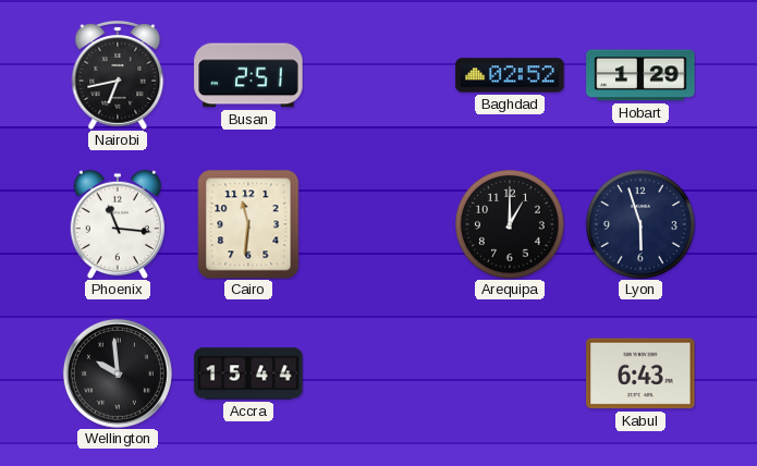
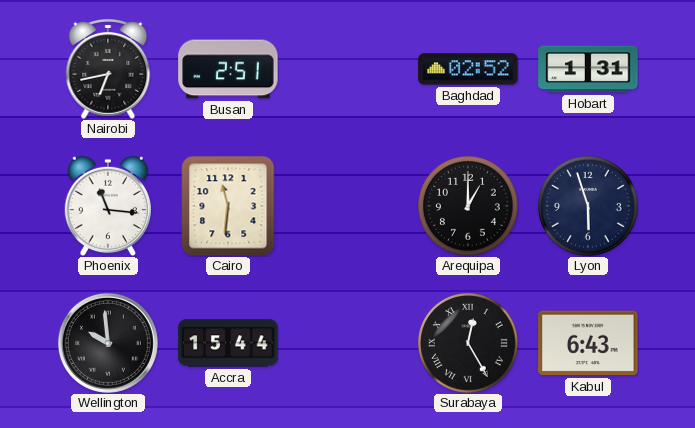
Hobart: 1:29 -> 1:31
Surabaya: none -> 12:25
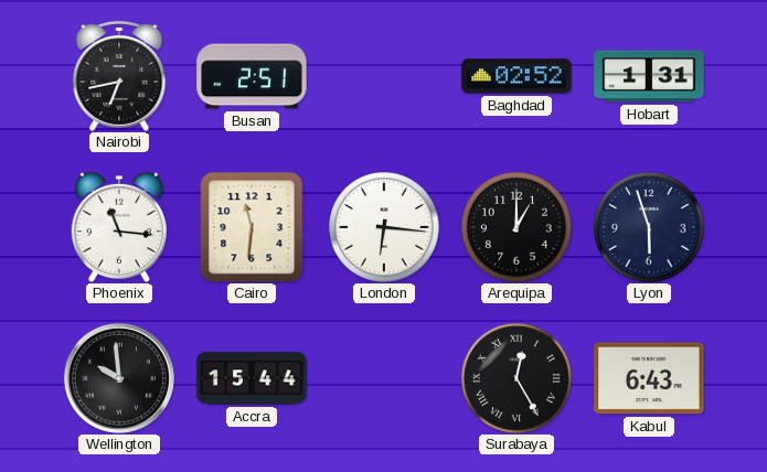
London: none -> 6:16
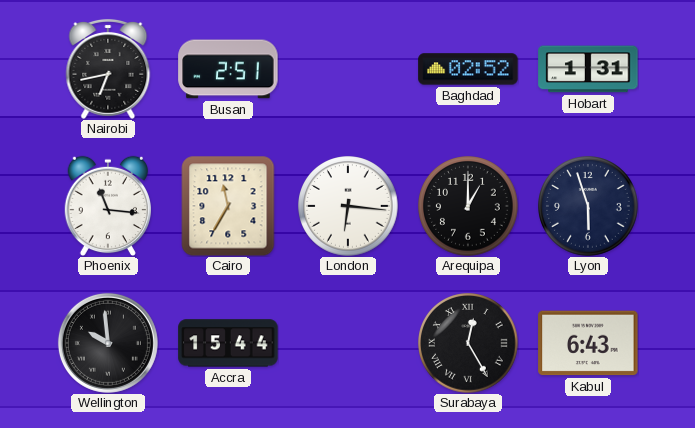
Cairo: 11:31 -> 11:35
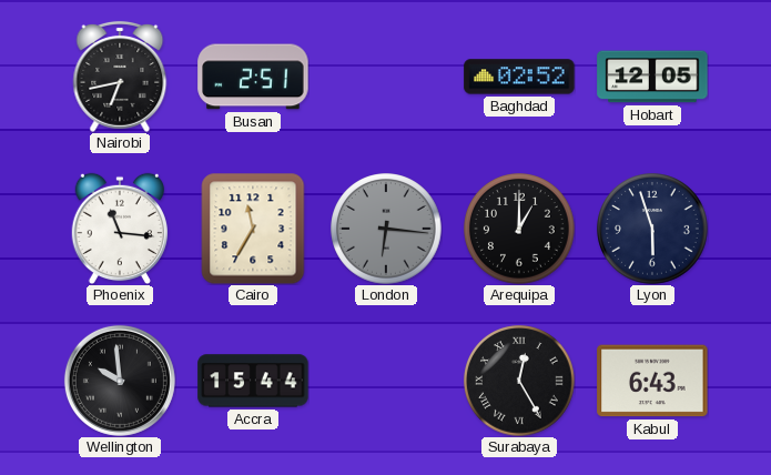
Hobart: 1:31 -> 12:05
London dial: white -> grey
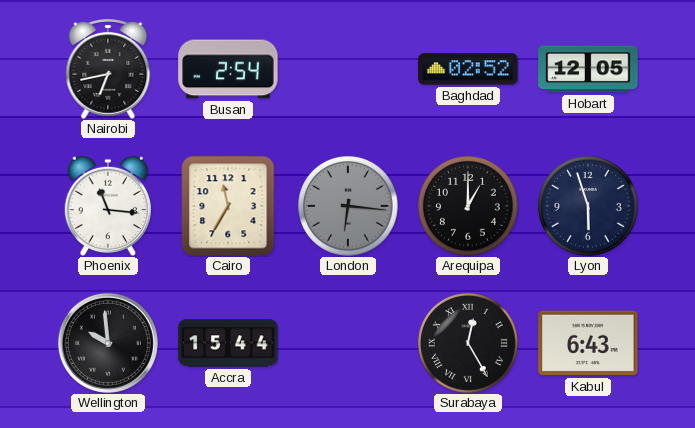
Busan: 2:51 -> 2:54
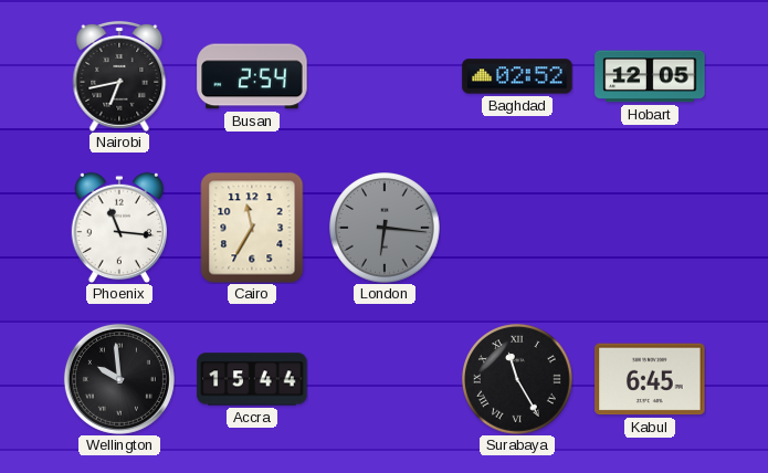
Arequipa: 1:00 -> none
Lyon: 5:57 -> none
Surabaya: 12:25 -> 11:25
Kabul: 6:43 -> 6:45
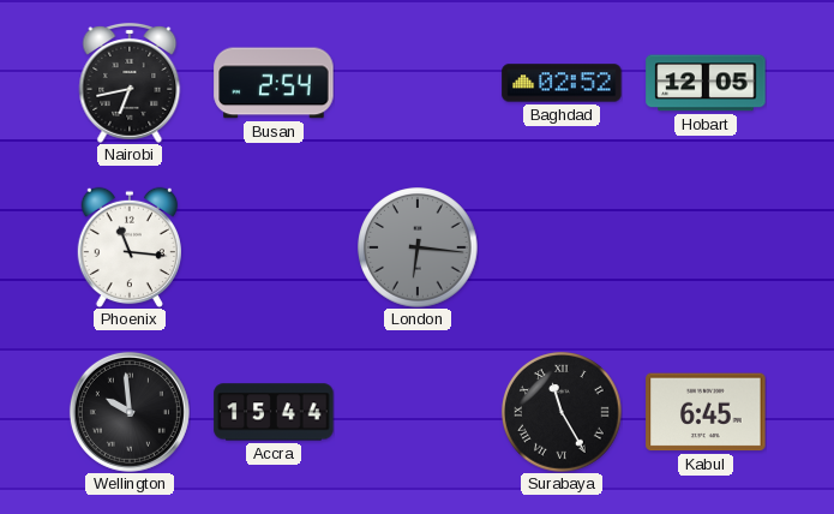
Cairo: 11:35 -> none
